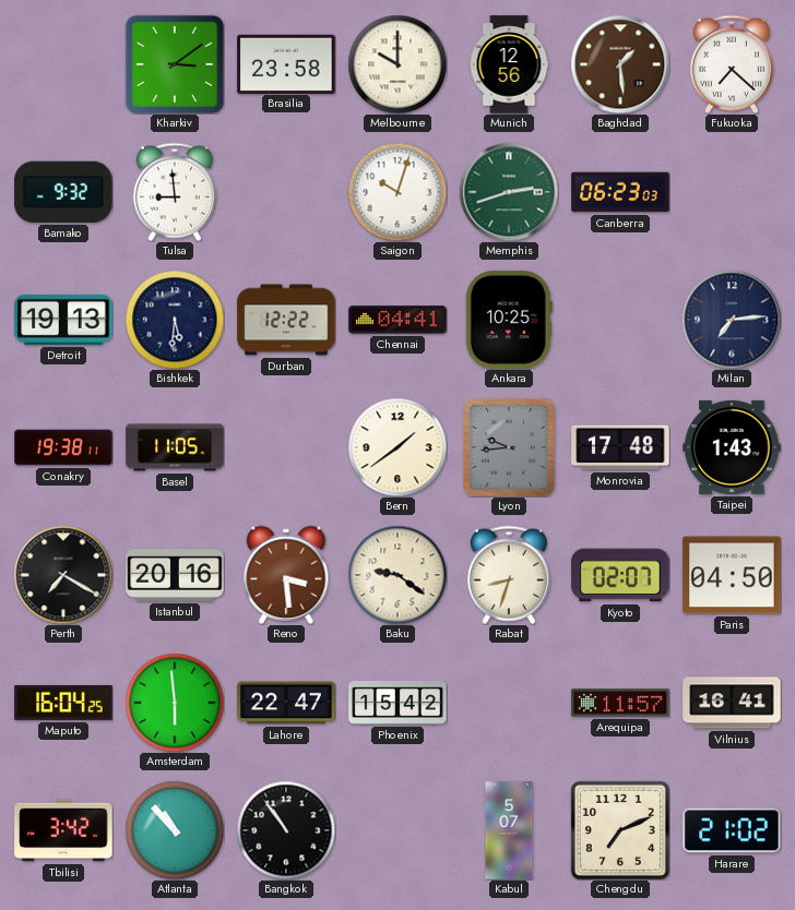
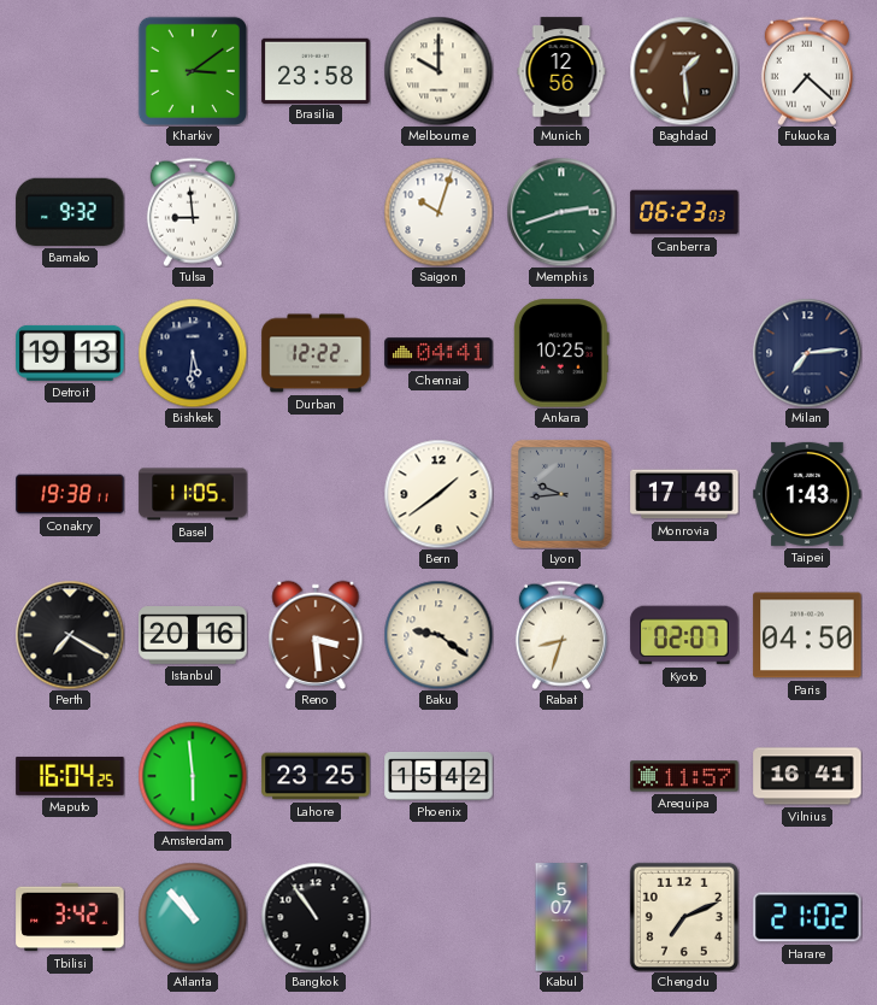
Lahore: 22:47 -> 23:25
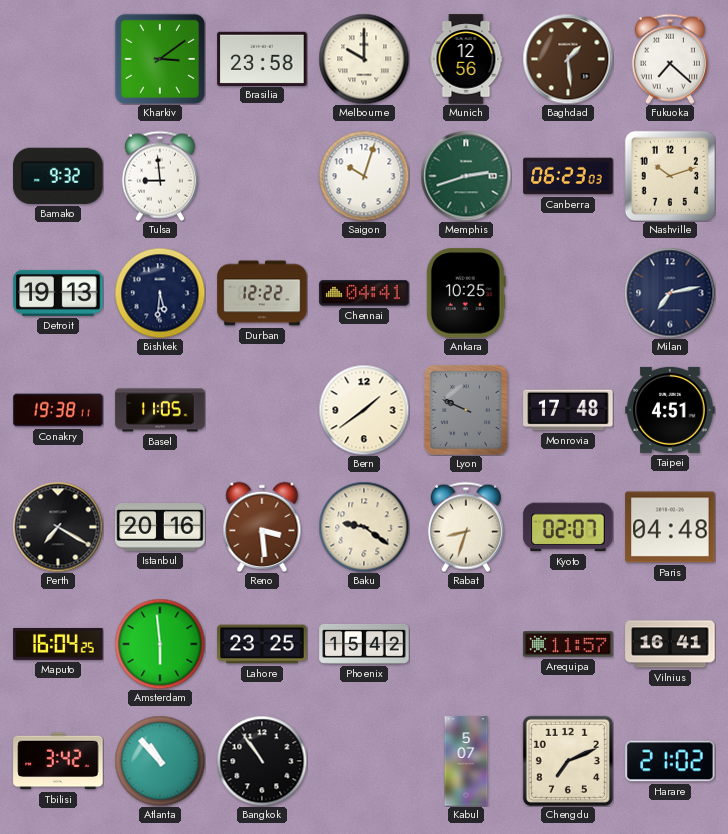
Nashville: none -> 10:12
Milan: 7:14 -> 7:13
Lyon: 9:44 -> 9:49
Taipei: 1:43 -> 4:51
Paris: 04:50 -> 04:48
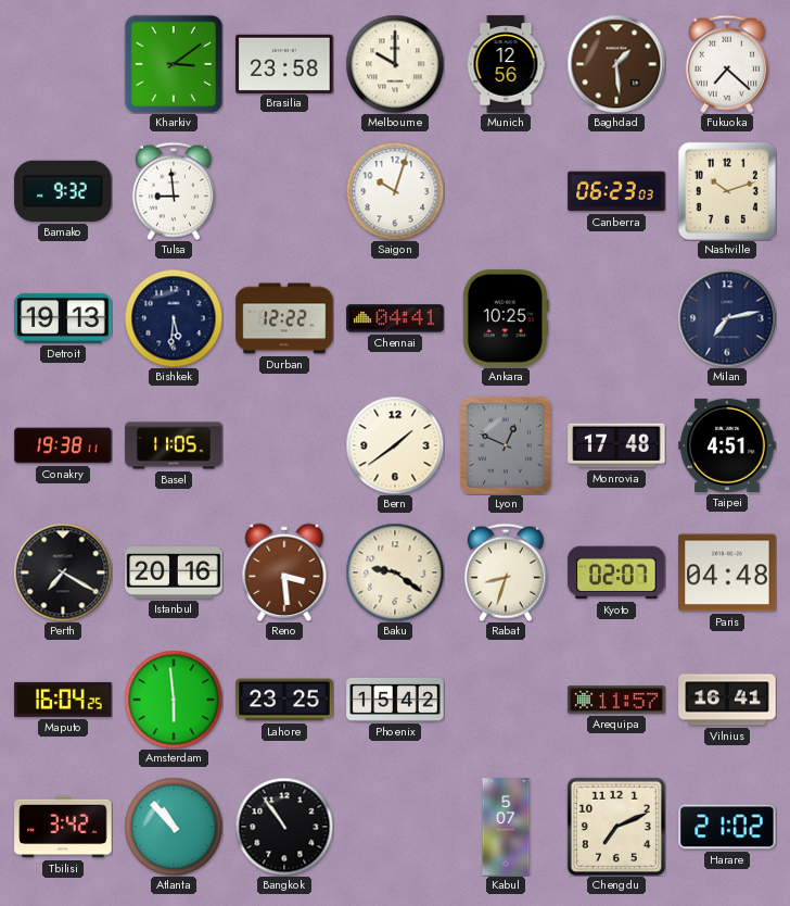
Memphis: 2:42 -> none
Lyon: 9:49 -> 12:49
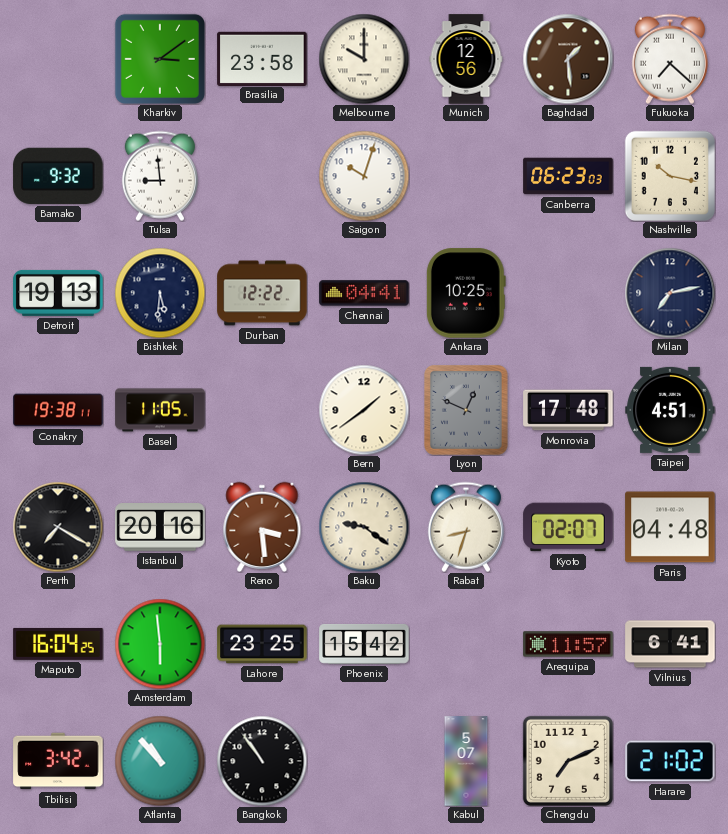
Nashville: 10:12 -> 10:17
Vilnius: 16:41 -> 6:41
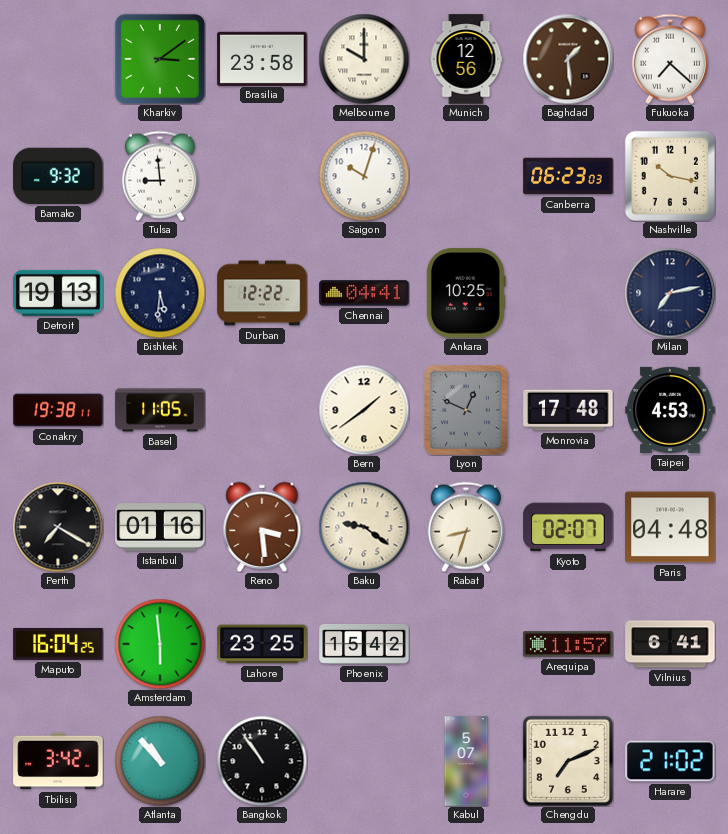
Taipei: 4:51 -> 4:53
Istanbul: 20:16 -> 01:16
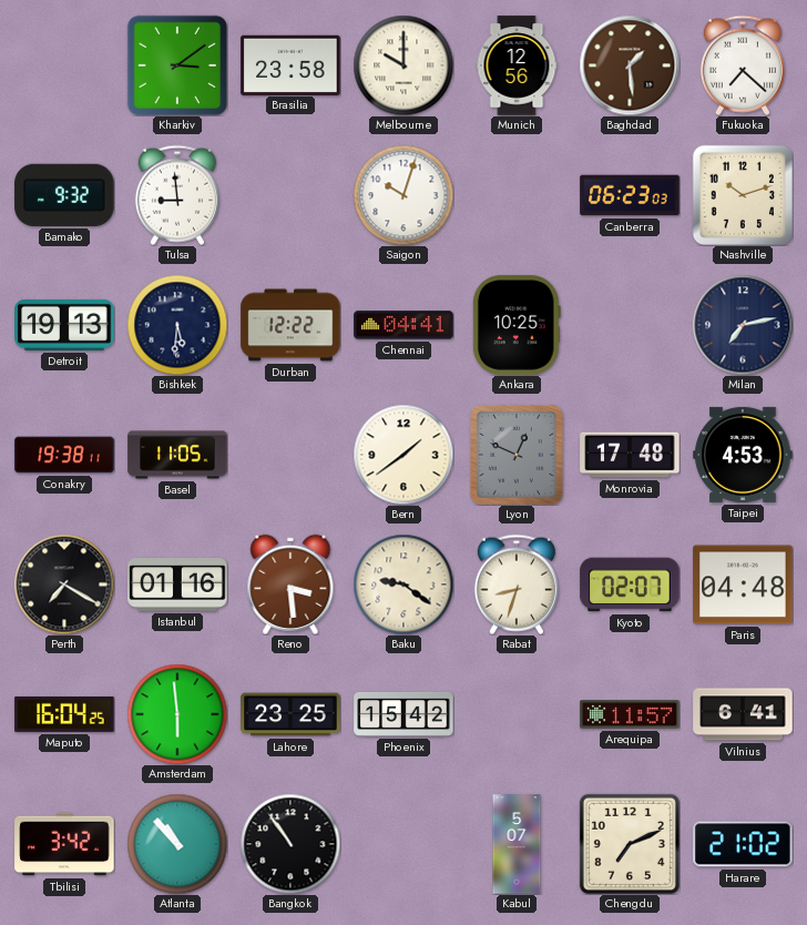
Nashville: 10:17 -> 10:12
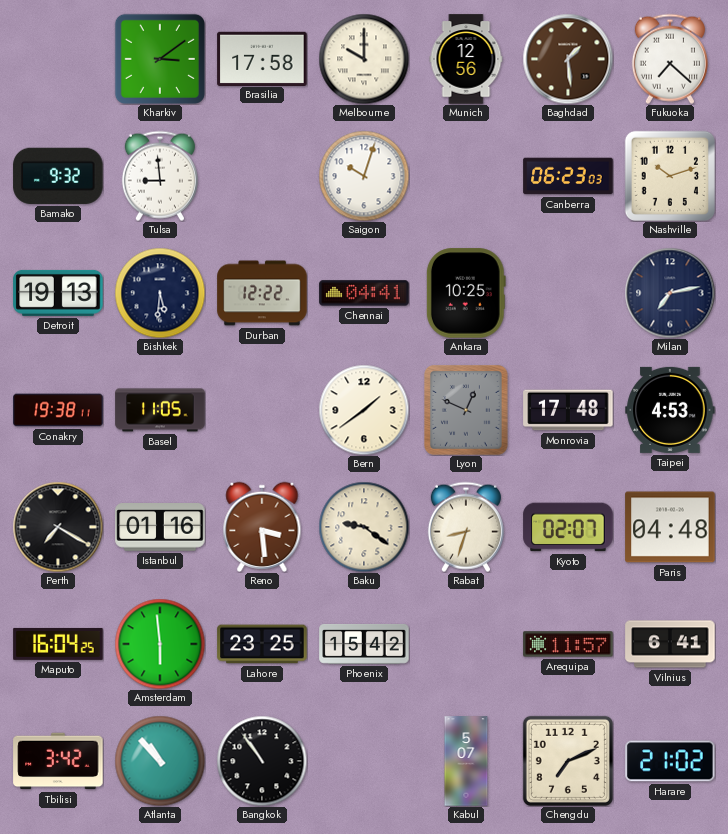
Brasilia: 23:58 -> 17:58
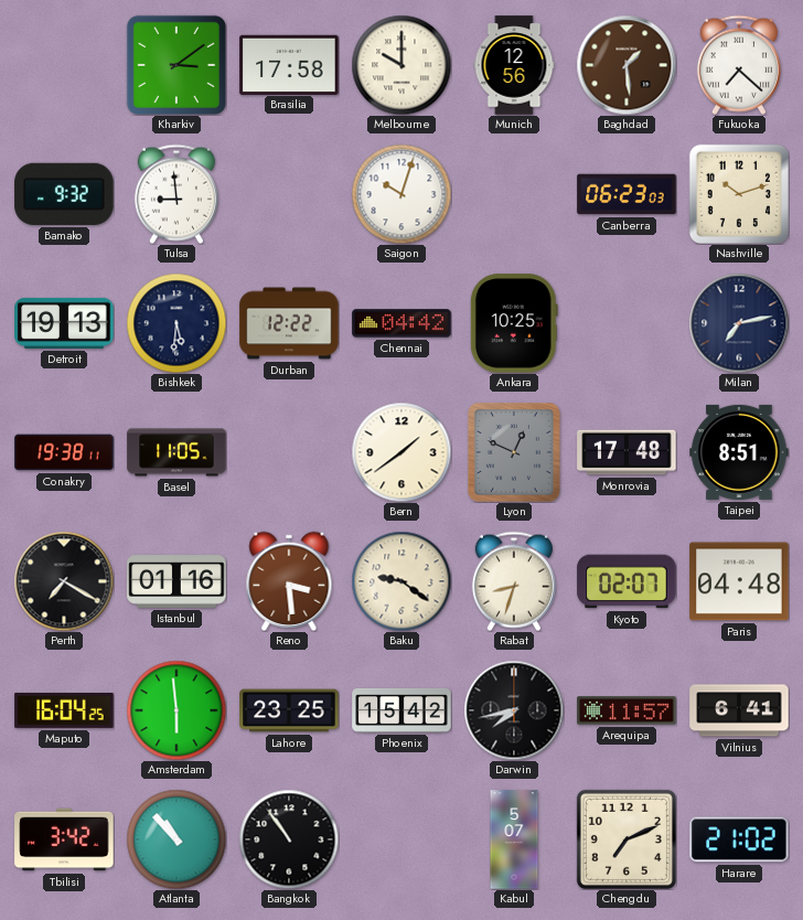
Chennai: 04:41 -> 04:42
Taipei: 4:53 -> 8:51
Darwin: none -> 7:43
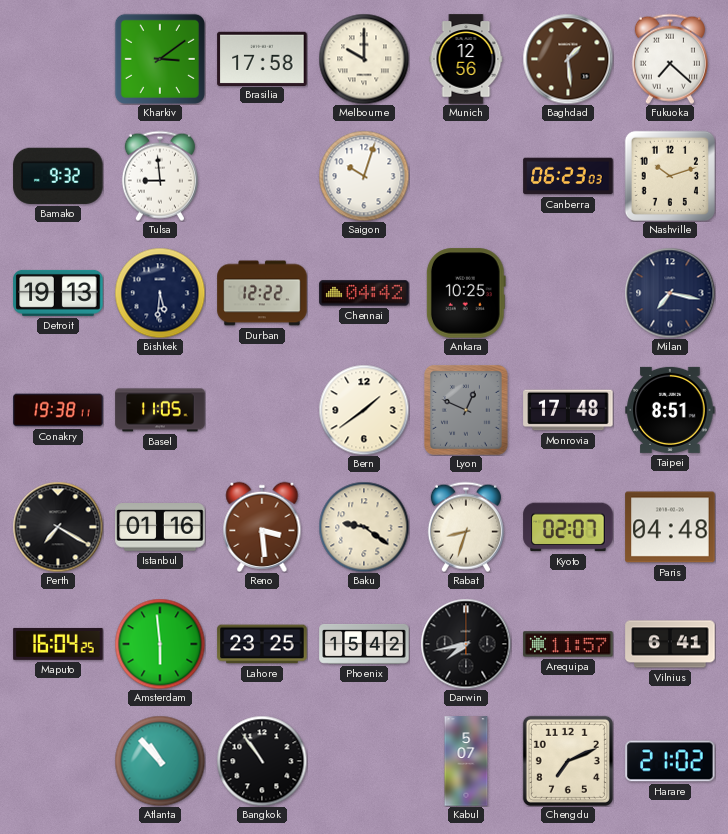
Milan: 7:13 -> 7:17
Tbilisi: 3:42 -> none
